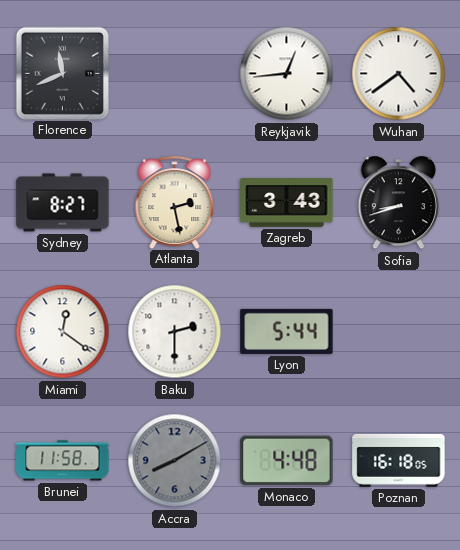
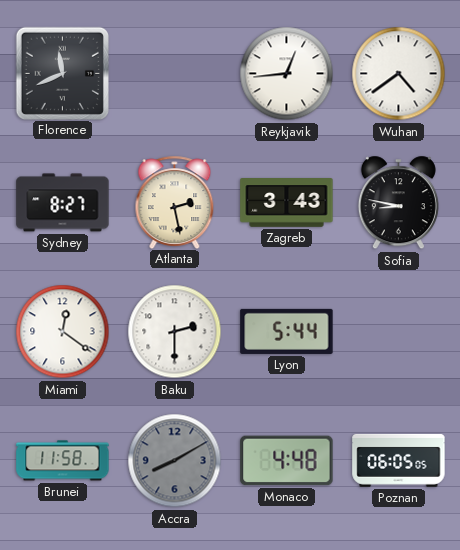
Sofia: 8:42 -> 8:47
Poznan: 16:18 -> 06:05
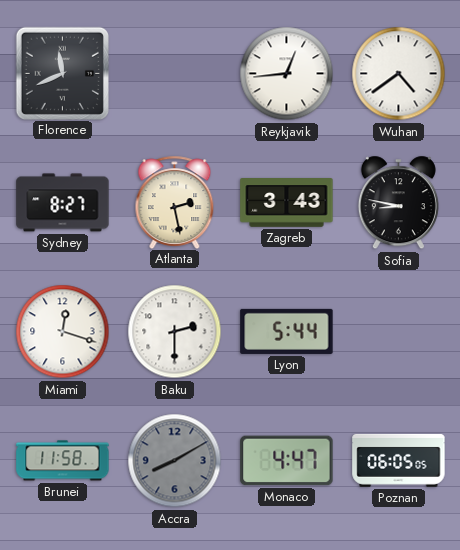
Miami: 12:21 -> 12:18
Monaco: 4:48 -> 4:47
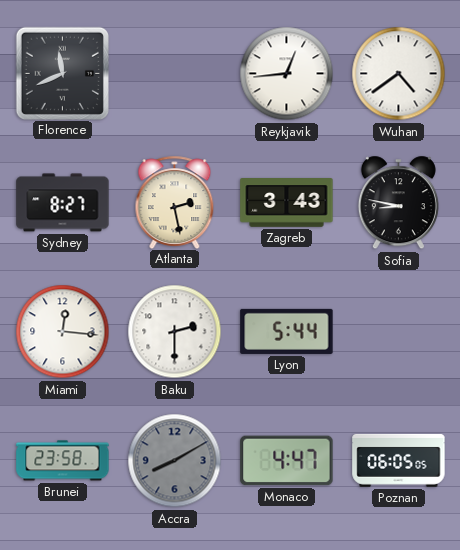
Miami: 12:18 -> 12:16
Brunei: 11:58 -> 23:58
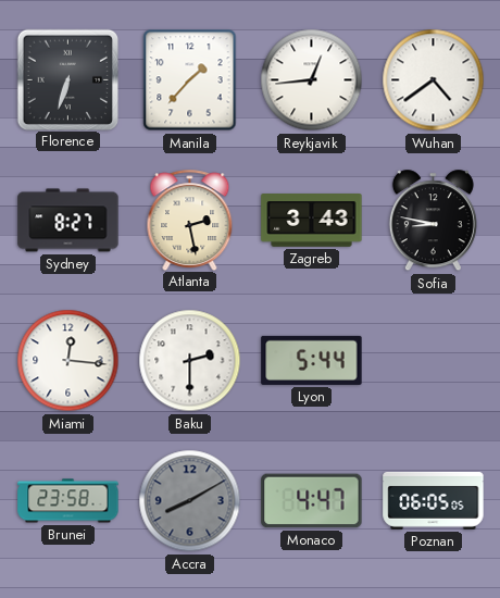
Florence: 11:41 -> 6:33
Manila: none -> 1:37
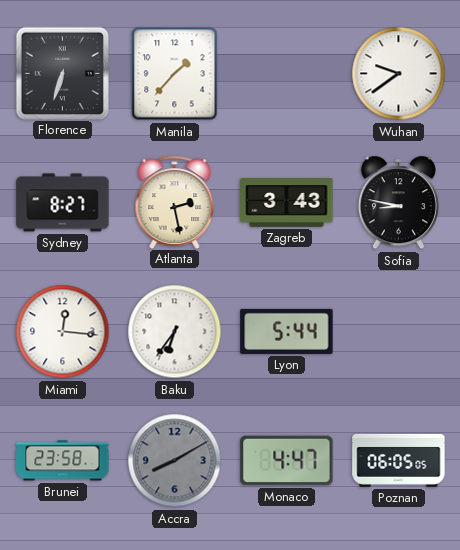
Reykjavik: 12:44 -> none
Wuhan: 4:39 -> 9:39
Baku: 2:30 -> 6:36
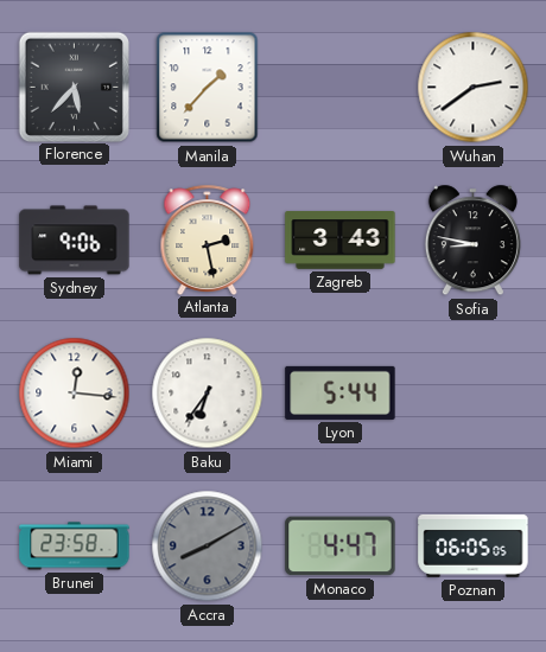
Florence: 6:33 -> 5:37
Wuhan: 9:39 -> 2:39
Sydney: 8:27 -> 9:06
